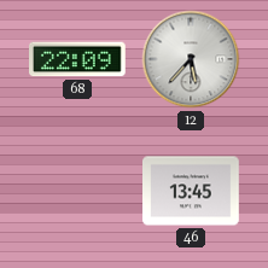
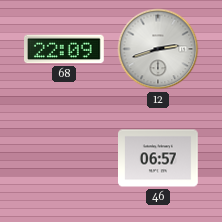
12: 5:37 -> 2:42
46: 13:45 -> 06:57
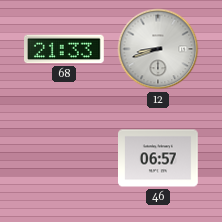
68: 22:09 -> 21:33
12: 2:42 -> 8:42
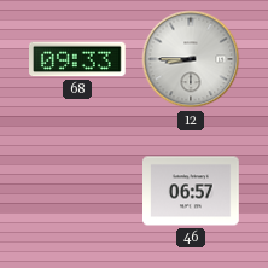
68: 21:33 -> 09:33
12: 8:42 -> 8:45
